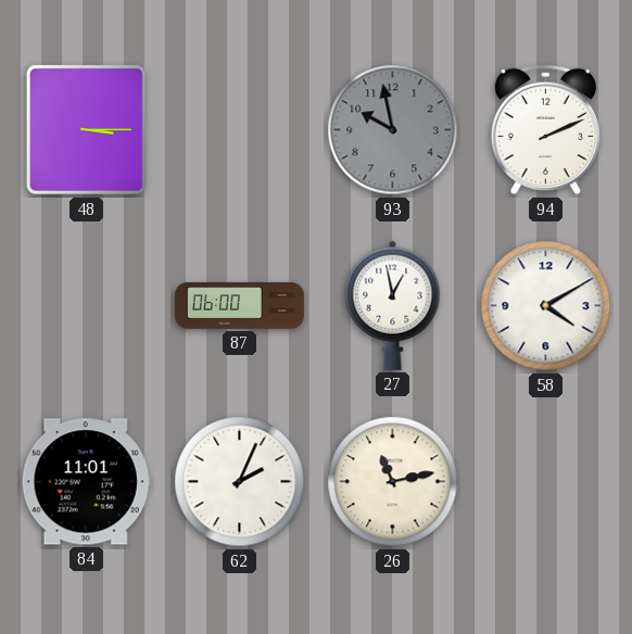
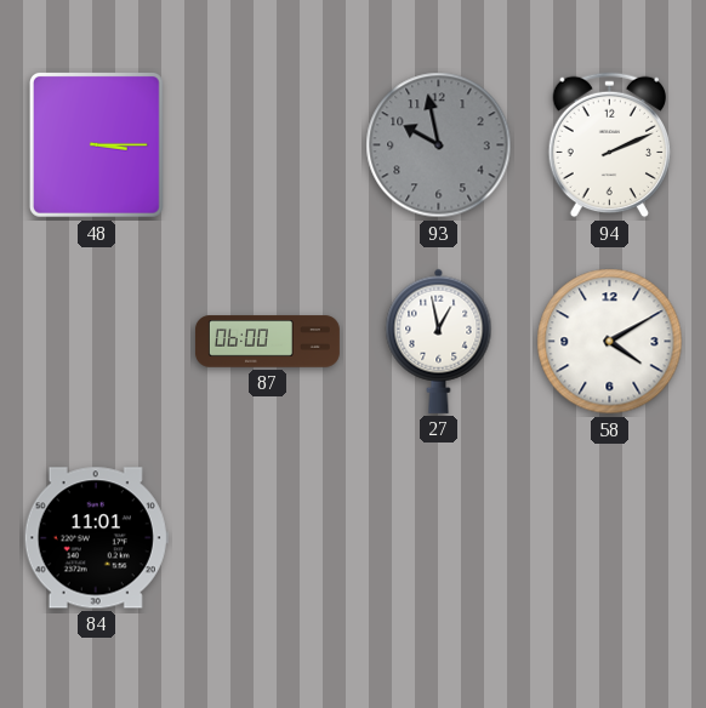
62: 2:04 -> none
26: 11:13 -> none
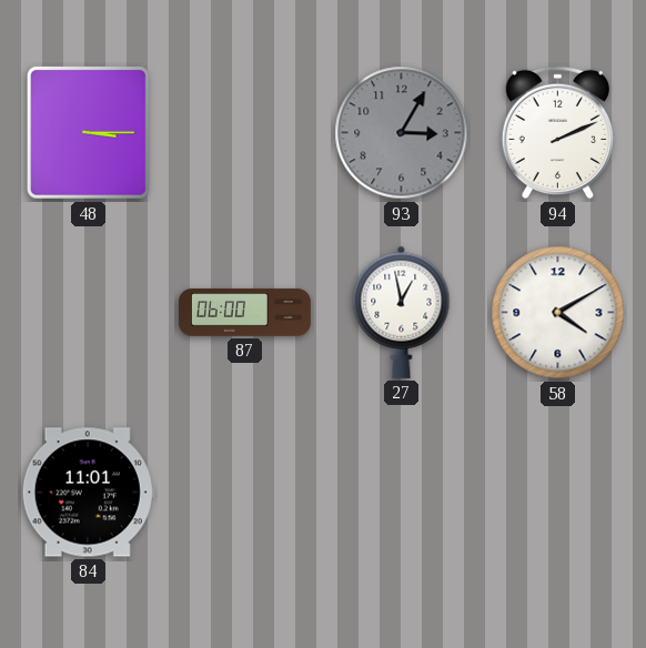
93: 9:58 -> 3:05
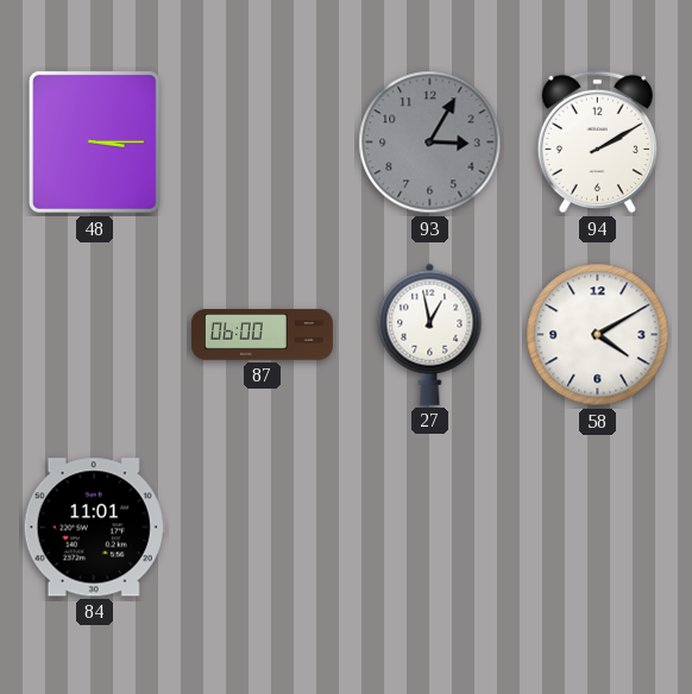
94: 2:11 -> 2:10
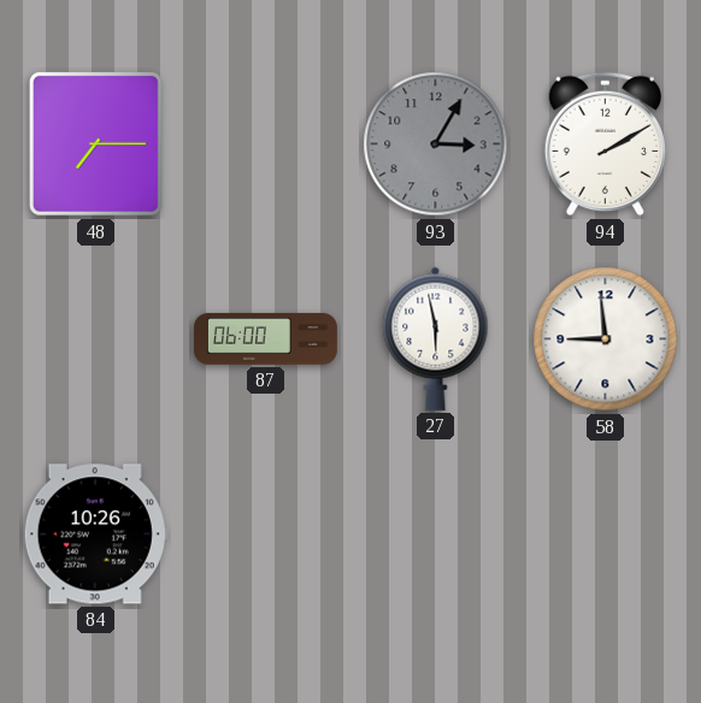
48: 3:15 -> 7:15
27: 12:58 -> 5:58
58: 4:10 -> 8:59
84: 11:01 -> 10:26
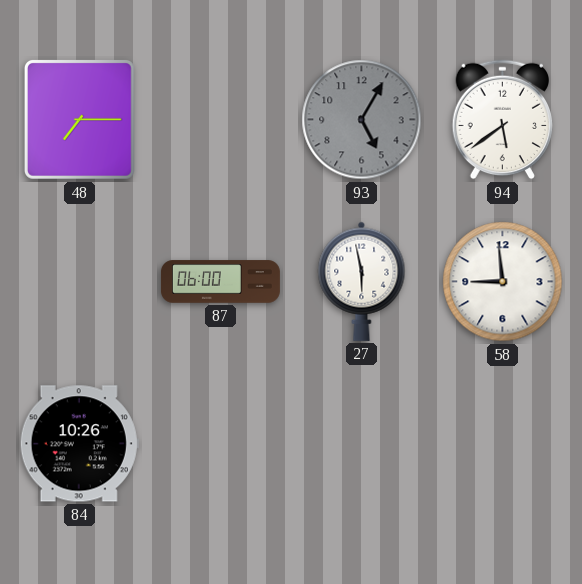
93: 3:05 -> 5:05
94: 2:10 -> 5:39
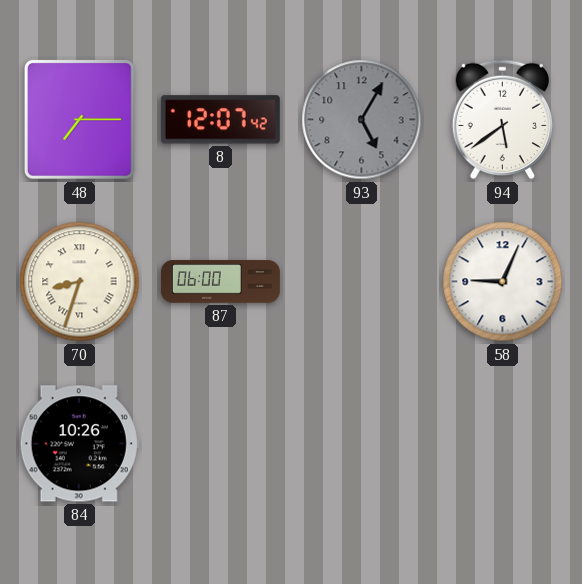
8: none -> 12:07
70: none -> 8:33
27: 5:58 -> none
58: 8:59 -> 9:04
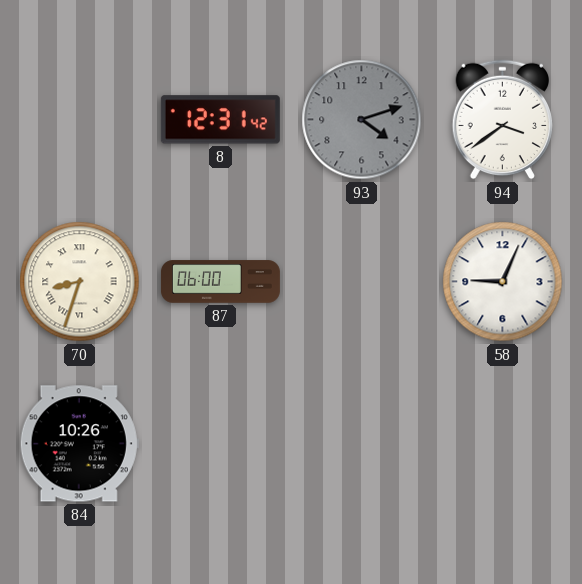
48: 7:15 -> none
8: 12:07 -> 12:31
93: 5:05 -> 4:12
94: 5:39 -> 3:39
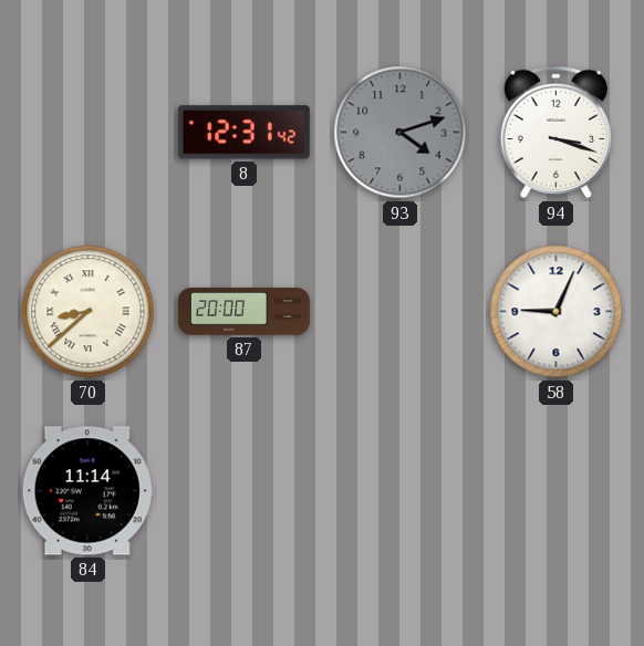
94: 3:39 -> 3:18
70: 8:33 -> 8:38
87: 06:00 -> 20:00
84: 10:26 -> 11:14
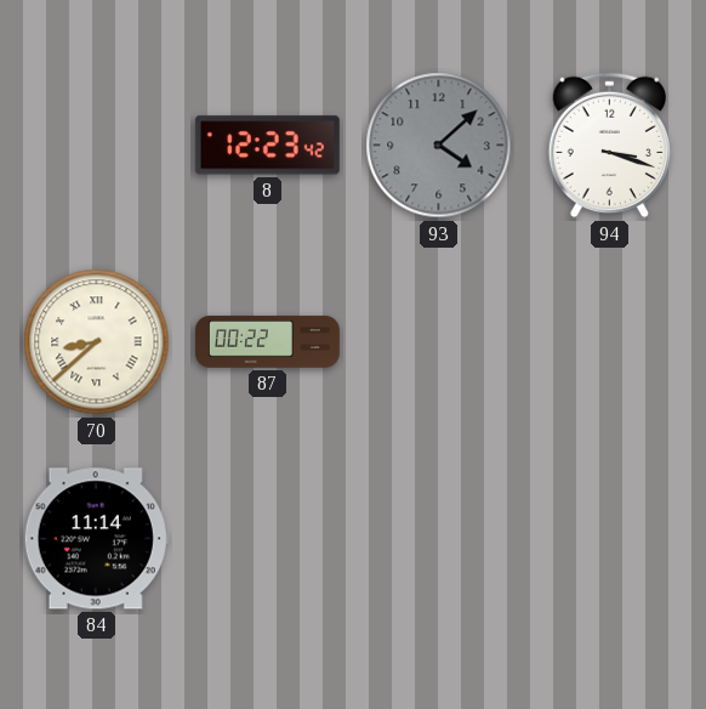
8: 12:31 -> 12:23
93: 4:12 -> 4:08
87: 20:00 -> 00:22
58: 9:04 -> none
